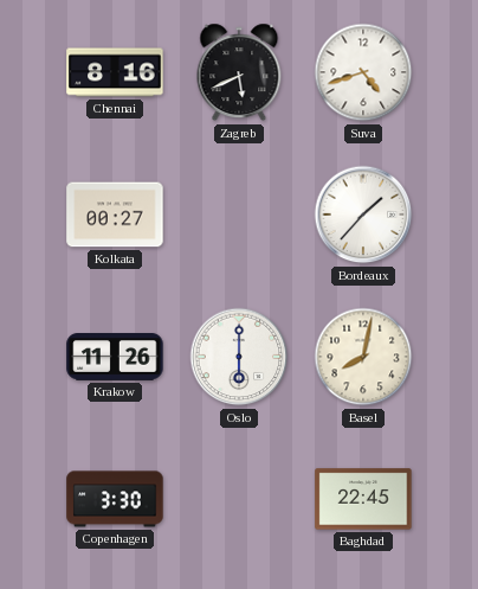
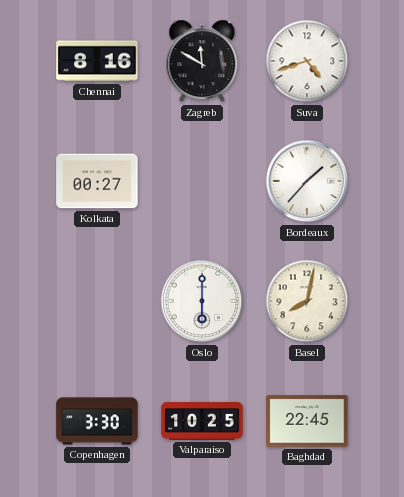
Zagreb: 5:41 -> 11:50
Krakow: 11:26 -> none
Valparaiso: none -> 10:25
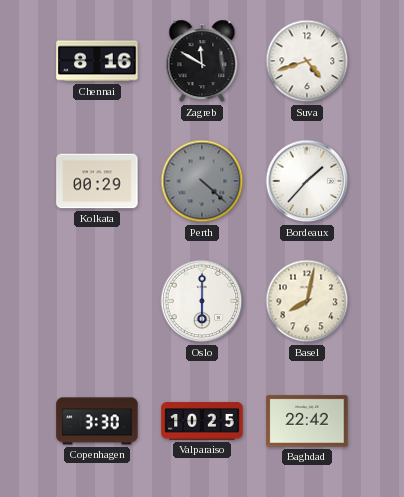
Kolkata: 00:27 -> 00:29
Perth: none -> 4:22
Baghdad: 22:45 -> 22:42
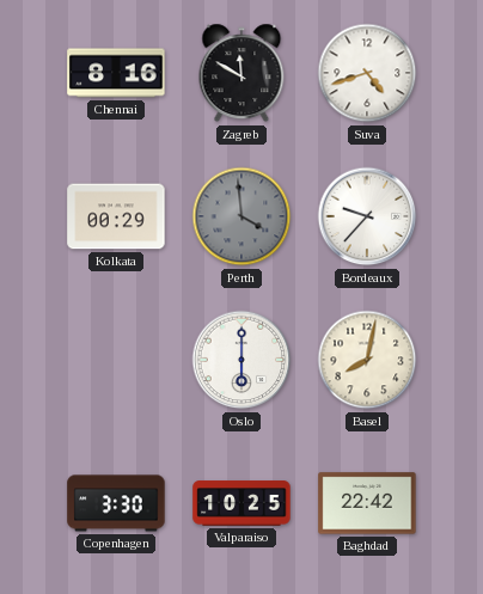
Perth: 4:22 -> 3:59
Bordeaux: 1:37 -> 9:37
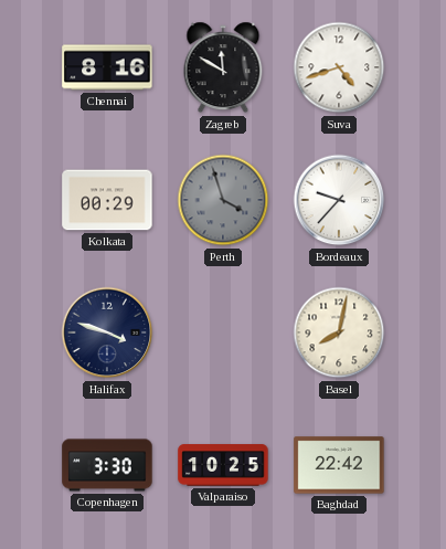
Perth: 3:59 -> 3:57
Halifax: none -> 3:48
Oslo: 6:00 -> none
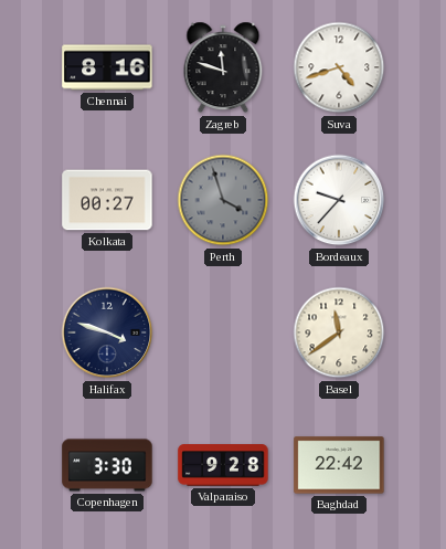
Zagreb: 11:50 -> 11:48
Kolkata: 00:29 -> 00:27
Basel: 8:02 -> 11:39
Valparaiso: 10:25 -> 9:28
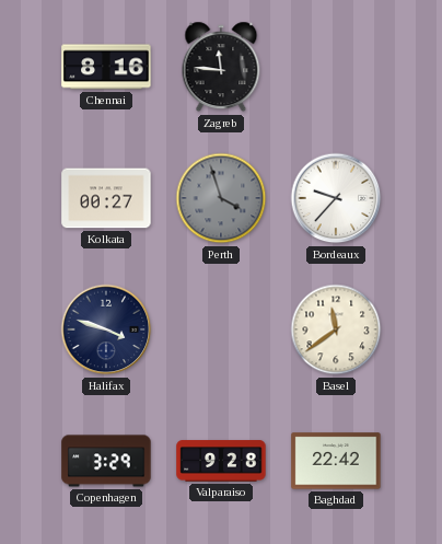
Zagreb: 11:48 -> 11:46
Suva: 4:42 -> none
Copenhagen: 3:30 -> 3:29
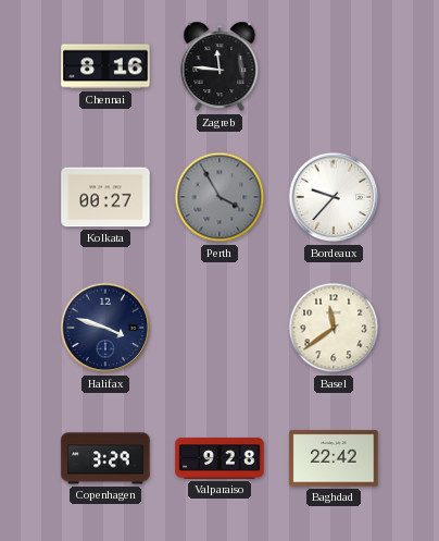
Perth: 3:57 -> 3:55
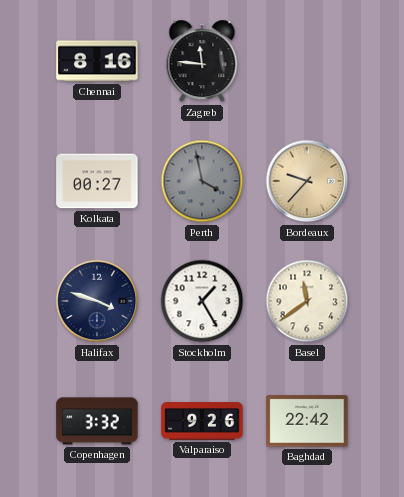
Perth: 3:55 -> 3:58
Bordeaux dial: white -> champagne
Stockholm: none -> 1:25
Copenhagen: 3:29 -> 3:32
Valparaiso: 9:28 -> 9:26
